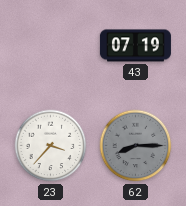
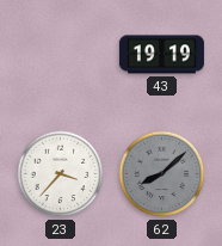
43: 07:19 -> 19:19
62: 8:15 -> 8:08
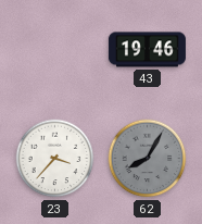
43: 19:19 -> 19:46
62: 8:08 -> 8:05
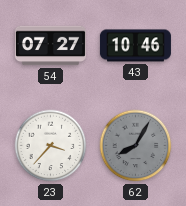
54: none -> 07:27
43: 19:46 -> 10:46
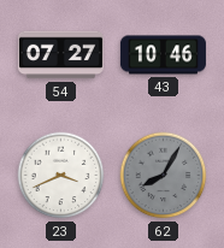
23: 3:37 -> 3:41
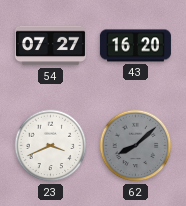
43: 10:46 -> 16:20
62: 8:05 -> 8:08
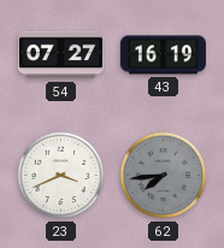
43: 16:20 -> 16:19
62: 8:08 -> 7:44
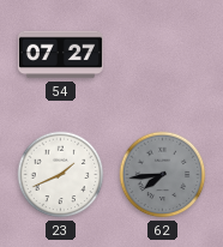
43: 16:19 -> none
23: 3:41 -> 1:41
